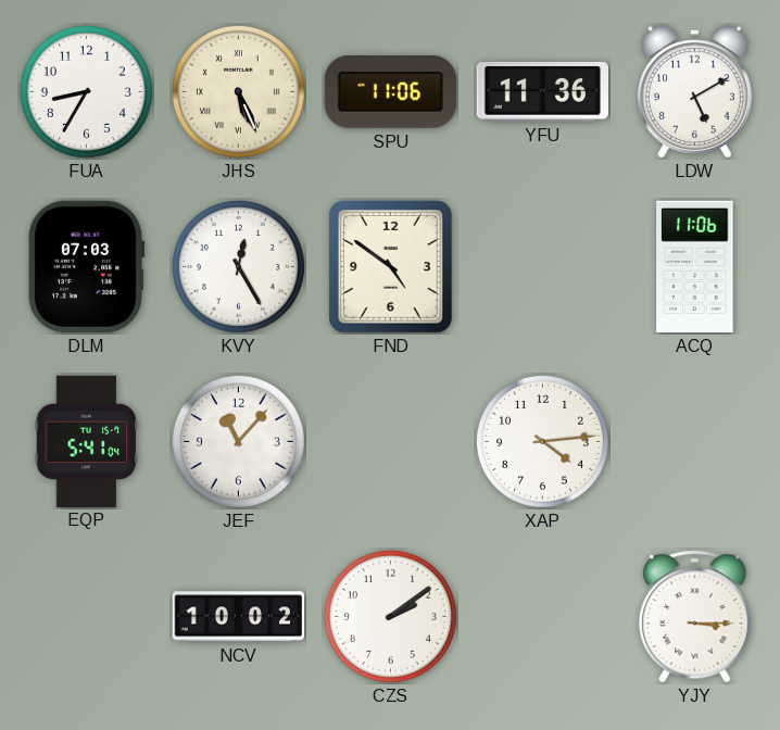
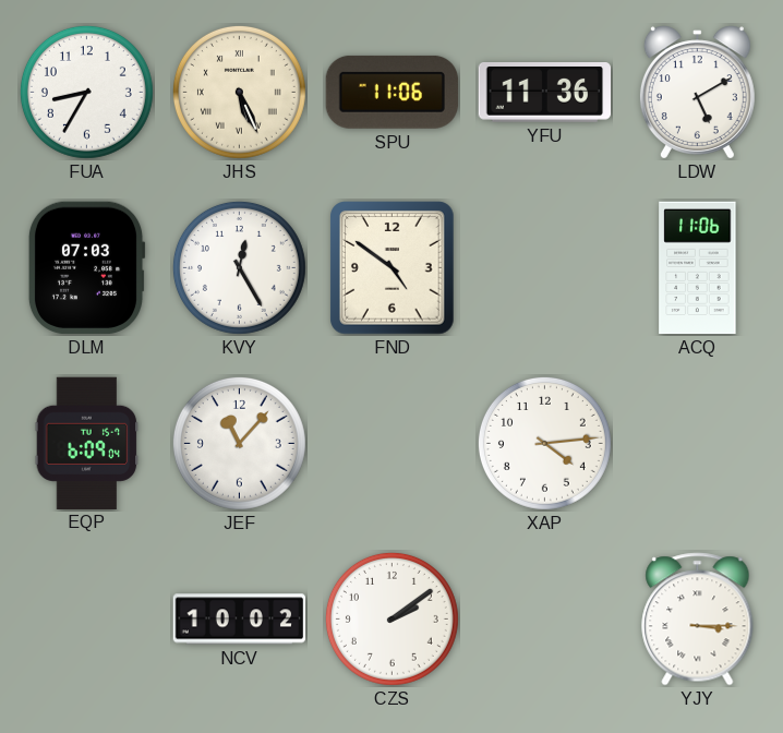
EQP: 5:41 -> 6:09
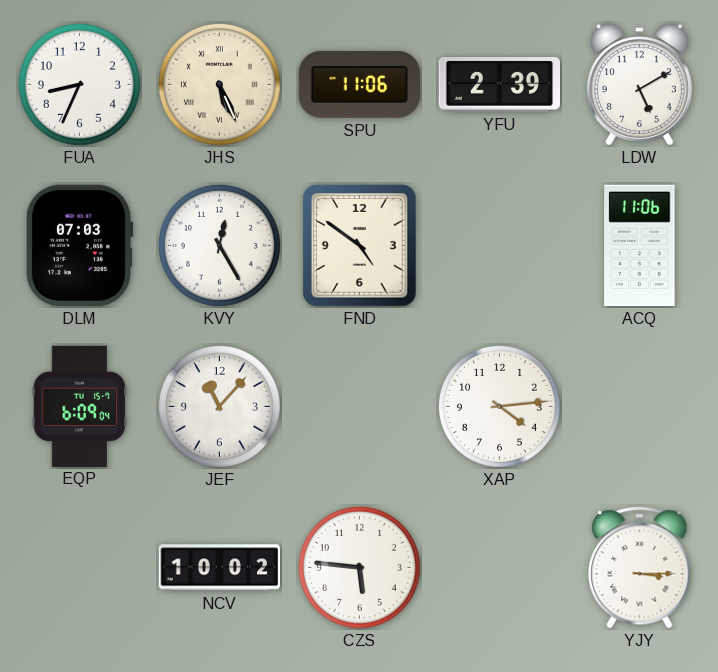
FUA: 8:35 -> 8:34
YFU: 11:36 -> 2:39
CZS: 2:09 -> 5:46
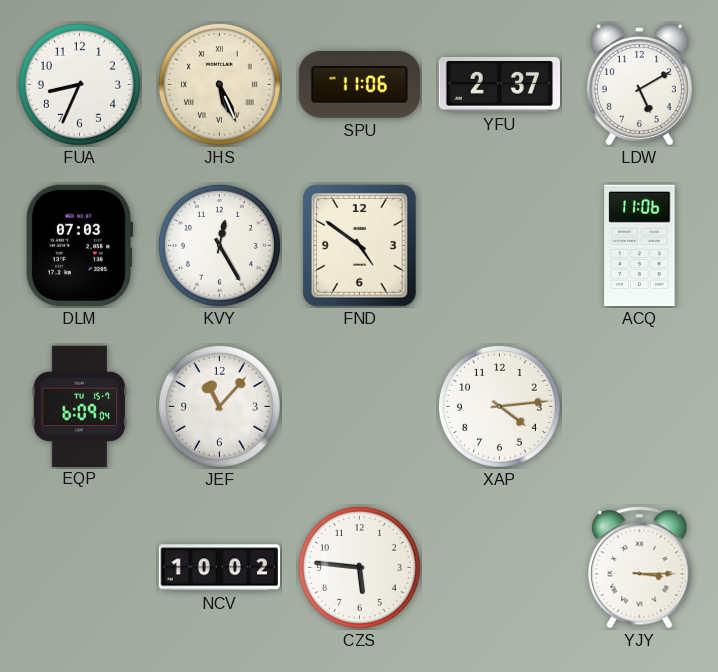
YFU: 2:39 -> 2:37
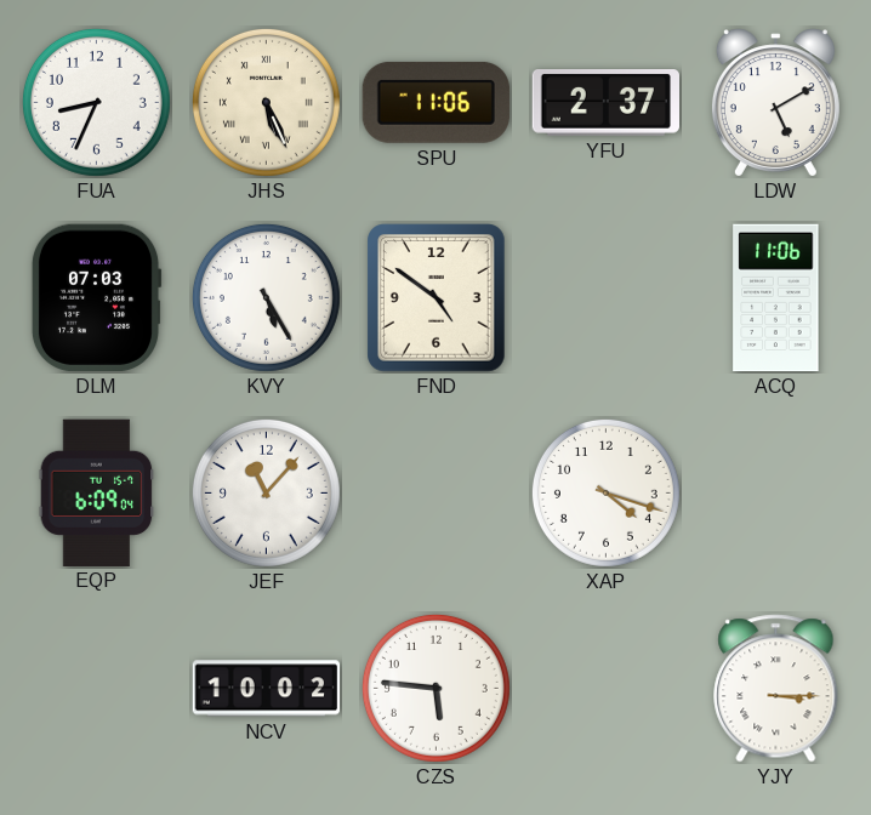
KVY: 12:25 -> 5:25
XAP: 4:14 -> 4:18
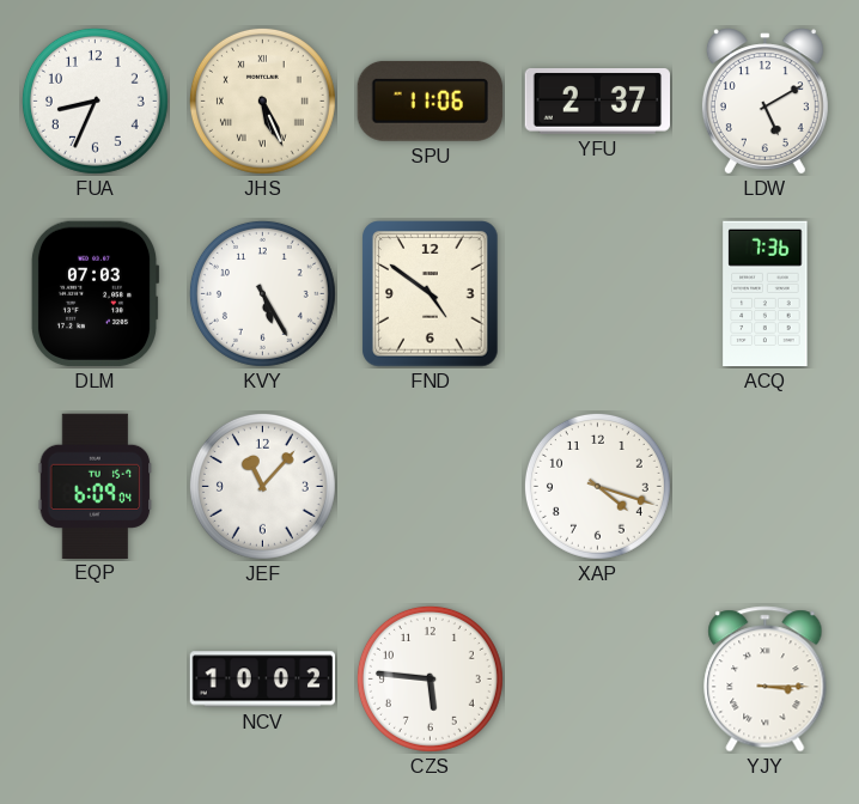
ACQ: 11:06 -> 7:36
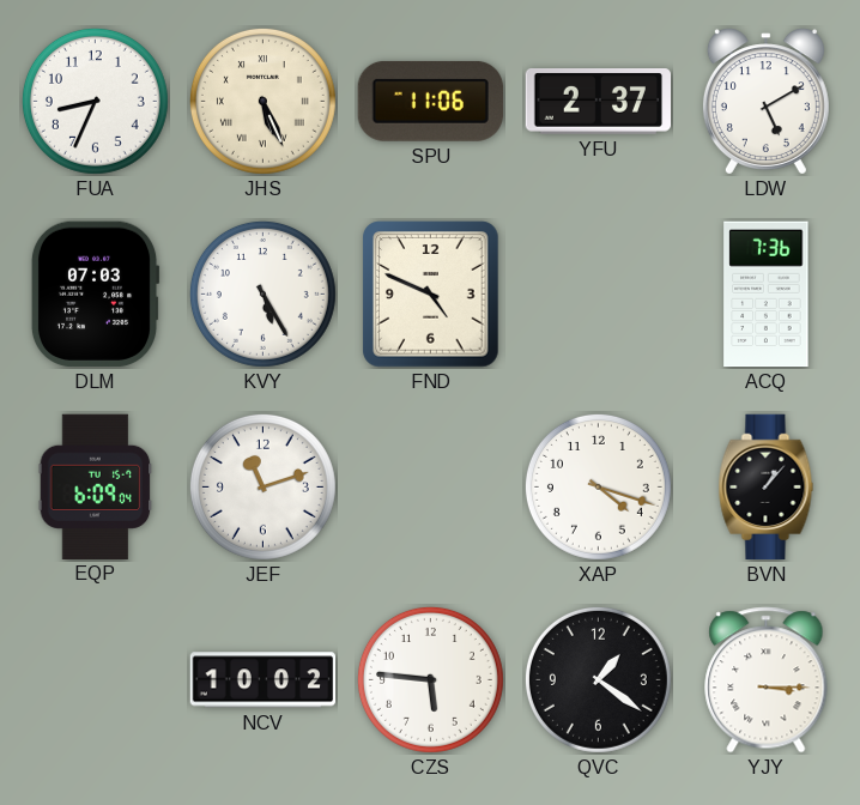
FND: 4:51 -> 4:49
JEF: 11:07 -> 11:12
BVN: none -> 1:07
QVC: none -> 1:21
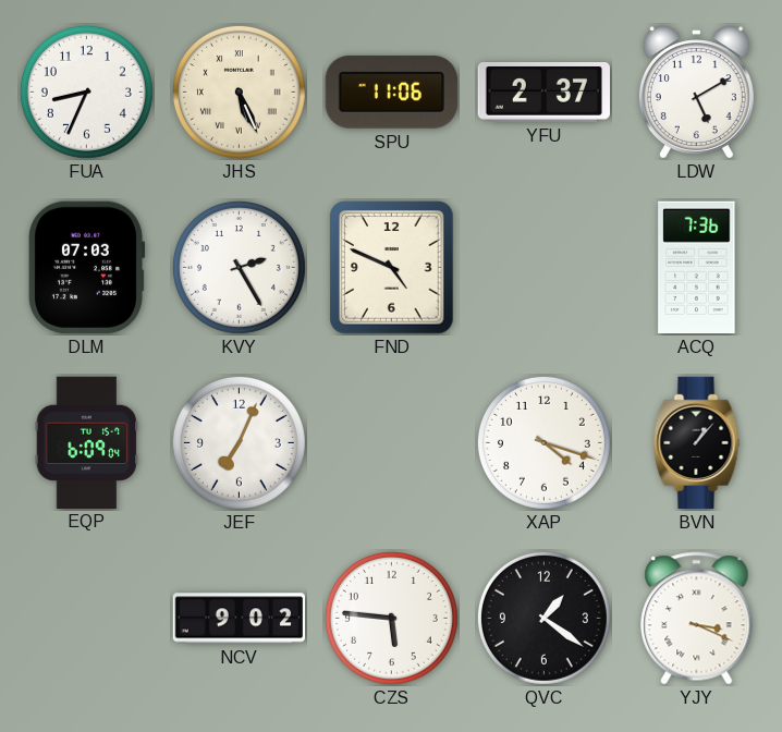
KVY: 5:25 -> 2:25
JEF: 11:12 -> 7:04
NCV: 10:02 -> 9:02
YJY: 3:15 -> 3:19
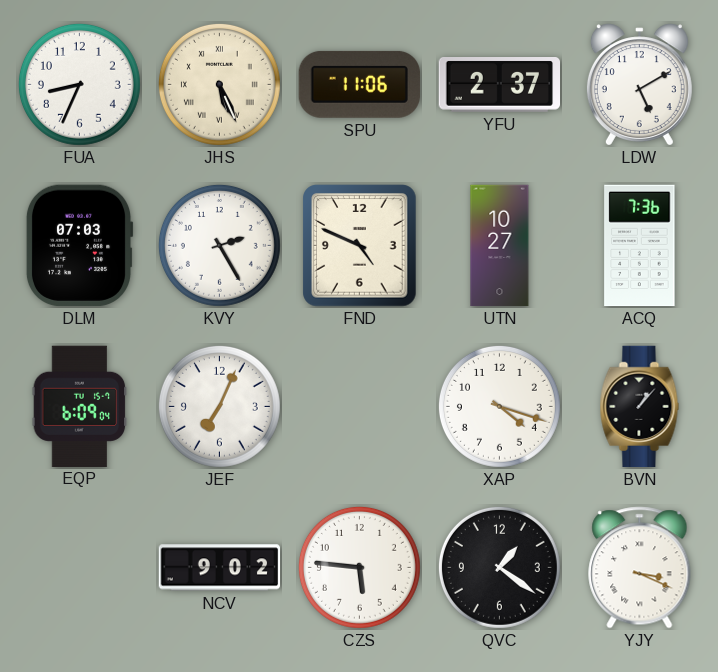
UTN: none -> 10:27
